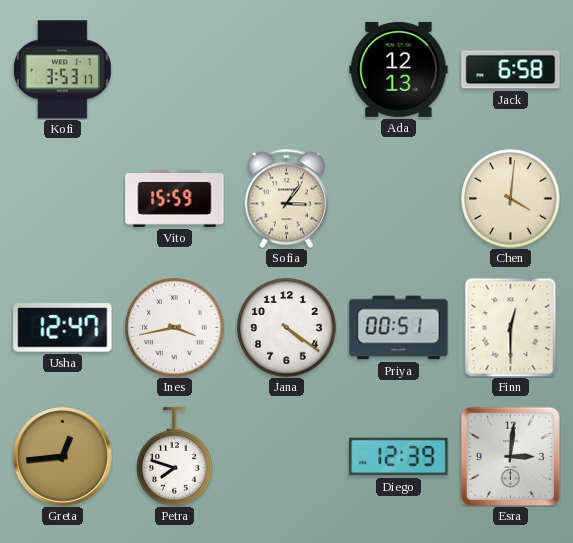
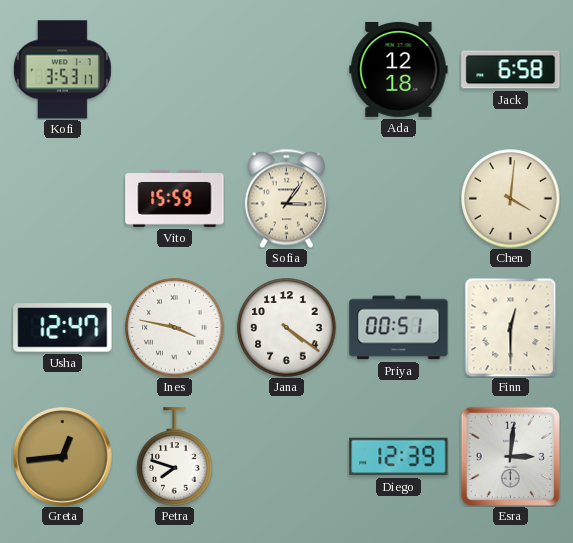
Ada: 12:13 -> 12:18
Ines: 3:43 -> 3:47
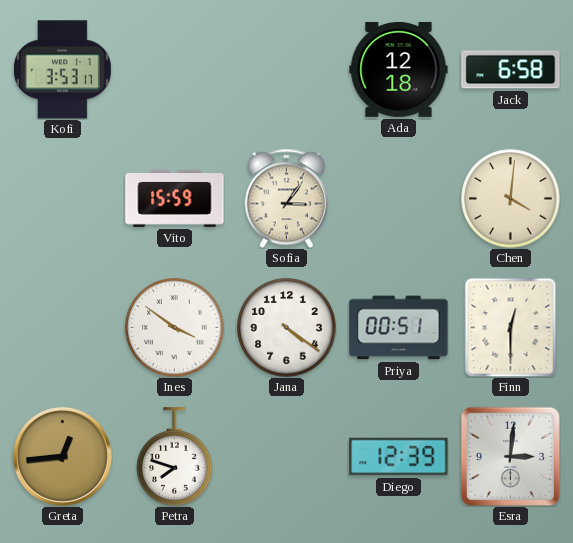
Usha: 12:47 -> none
Ines: 3:47 -> 3:51
